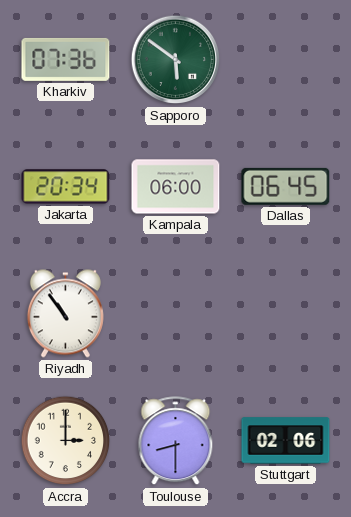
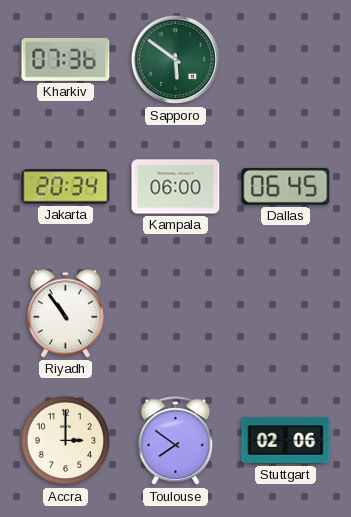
Toulouse: 8:30 -> 7:51
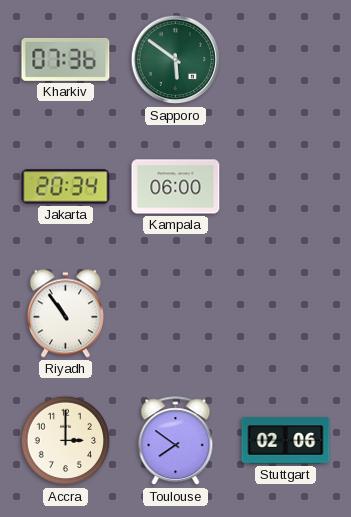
Dallas: 06:45 -> none
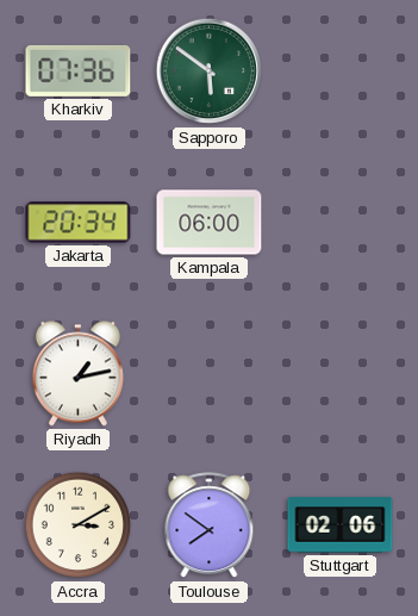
Riyadh: 10:54 -> 1:13
Accra: 3:00 -> 3:10
